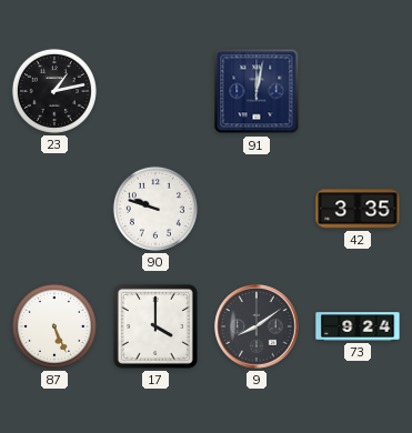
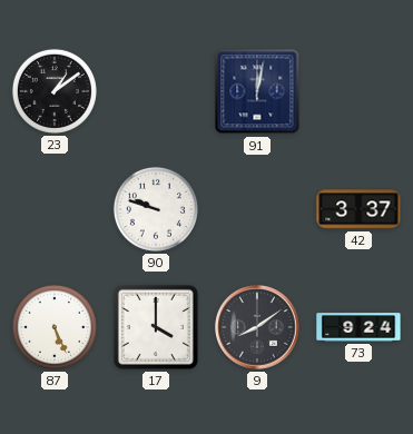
23: 1:13 -> 1:09
42: 3:35 -> 3:37
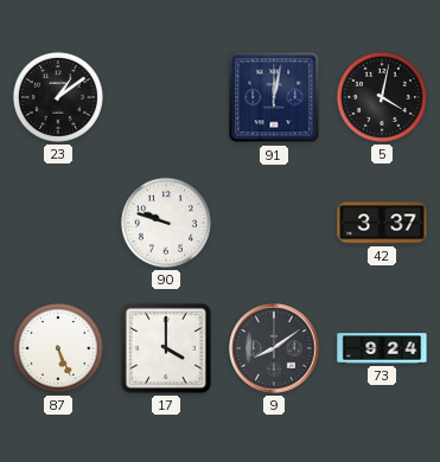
5: none -> 4:02
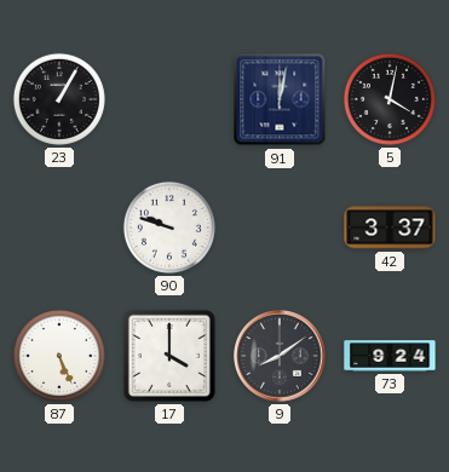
23: 1:09 -> 1:05
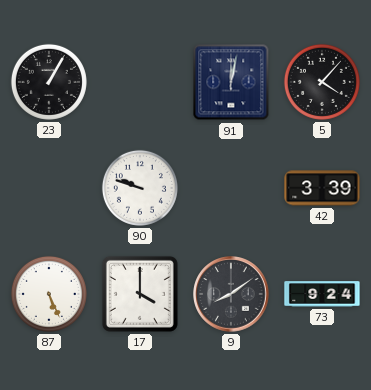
5: 4:02 -> 4:07
42: 3:37 -> 3:39
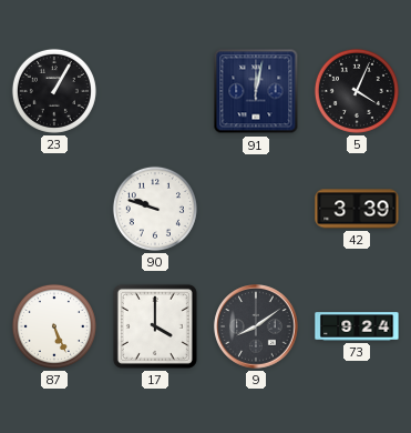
5: 4:07 -> 4:04
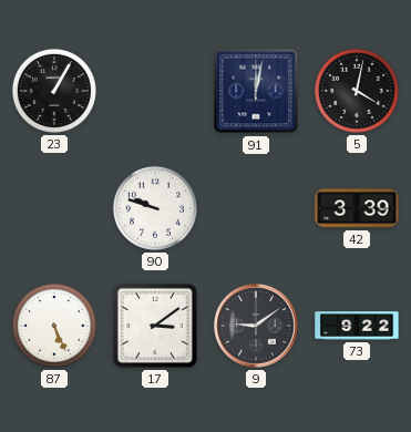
5: 4:04 -> 4:02
17: 4:00 -> 3:09
9: 8:09 -> 9:09
73: 9:24 -> 9:22
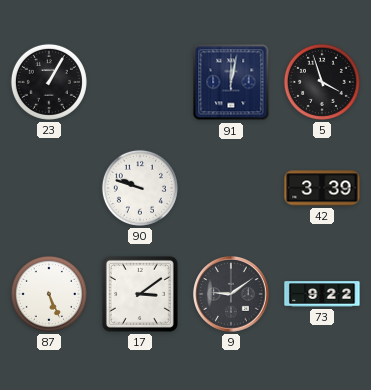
5: 4:02 -> 3:57
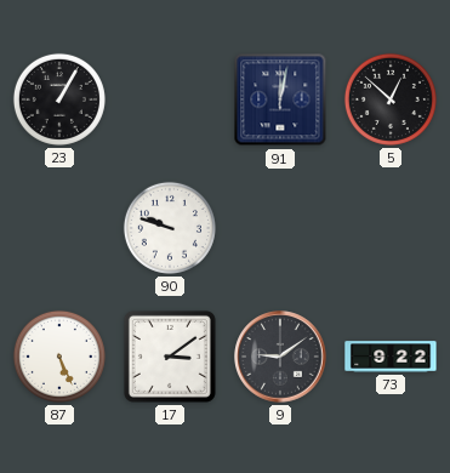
5: 3:57 -> 12:52
42: 3:39 -> none
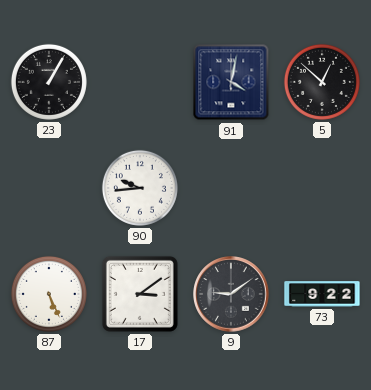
91: 12:02 -> 4:02
90: 9:48 -> 9:44
